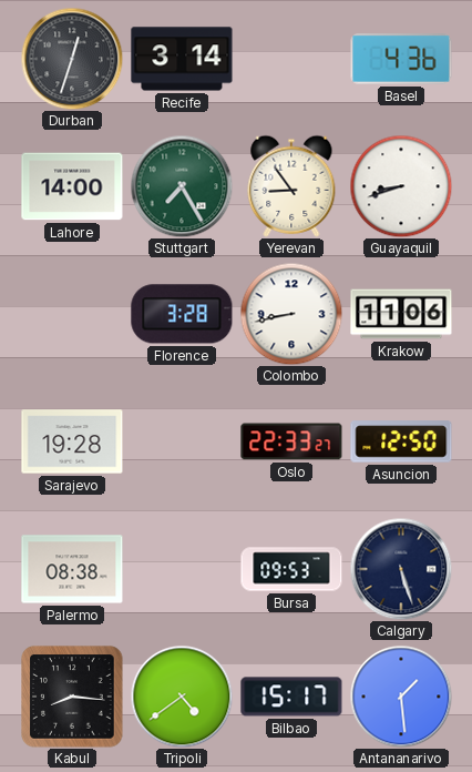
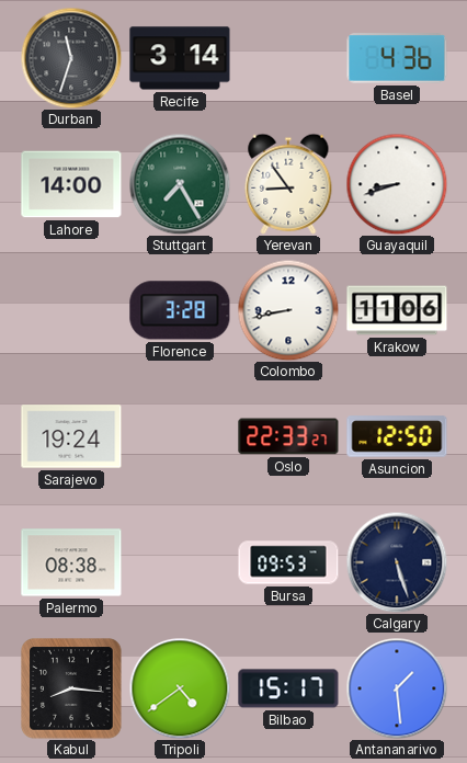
Durban: 12:33 -> 11:33
Sarajevo: 19:28 -> 19:24
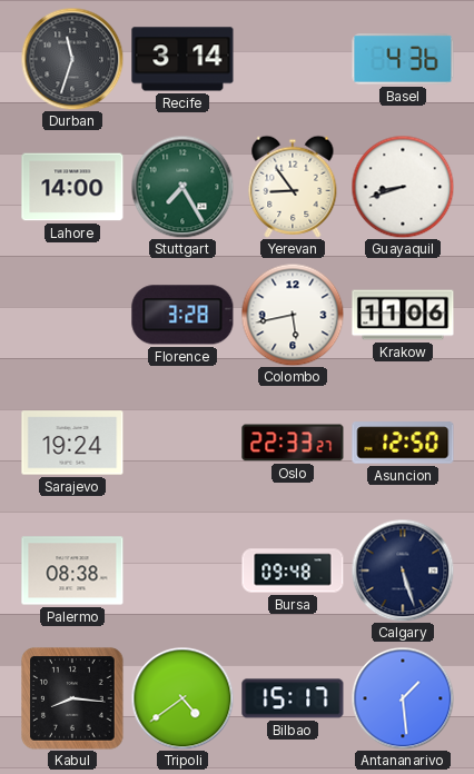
Colombo: 8:43 -> 5:43
Bursa: 09:53 -> 09:48
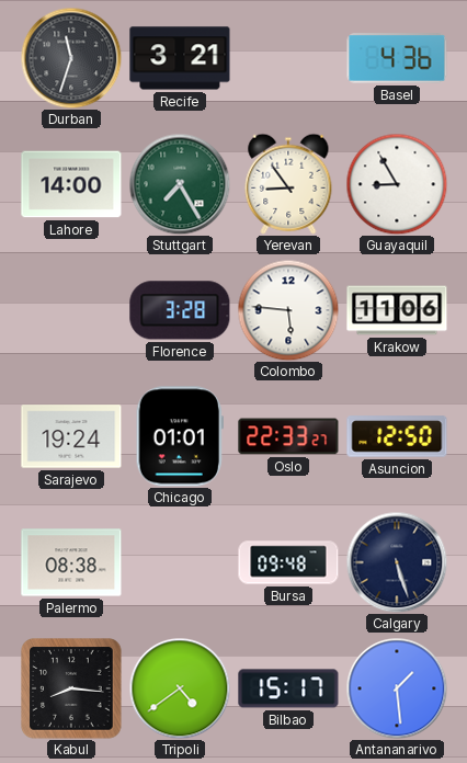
Recife: 3:14 -> 3:21
Guayaquil: 8:42 -> 8:55
Colombo: 5:43 -> 5:46
Chicago: none -> 01:01
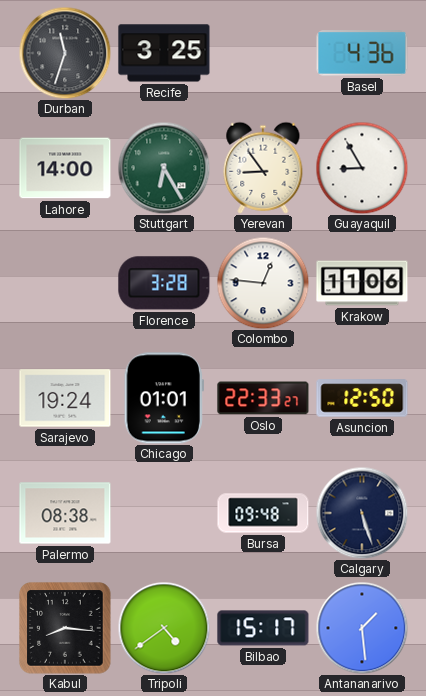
Recife: 3:21 -> 3:25
Stuttgart: 7:25 -> 6:25
Colombo: 5:46 -> 12:46
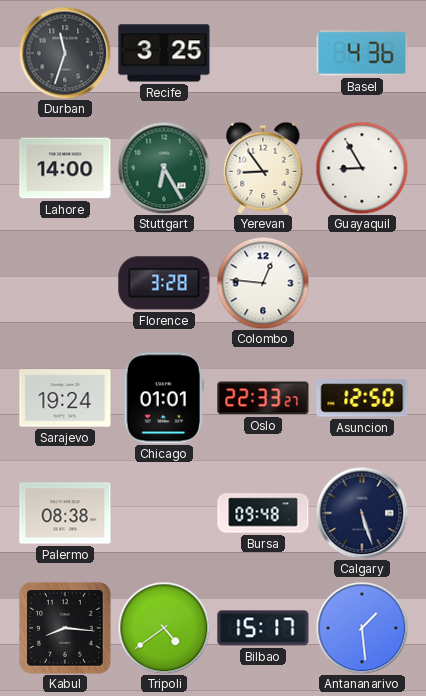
Krakow: 11:06 -> none
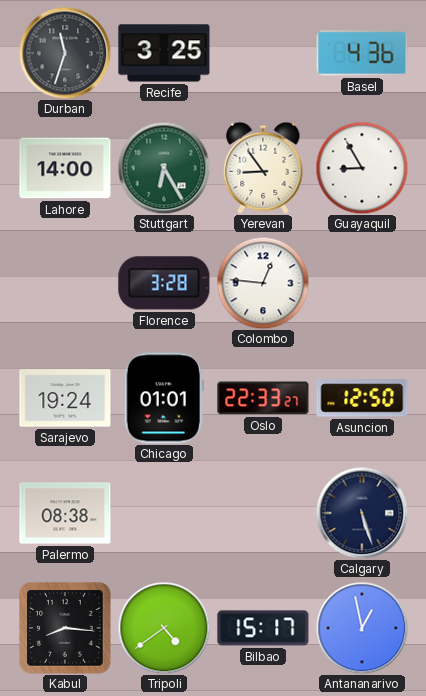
Bursa: 09:48 -> none
Antananarivo: 1:29 -> 12:58
